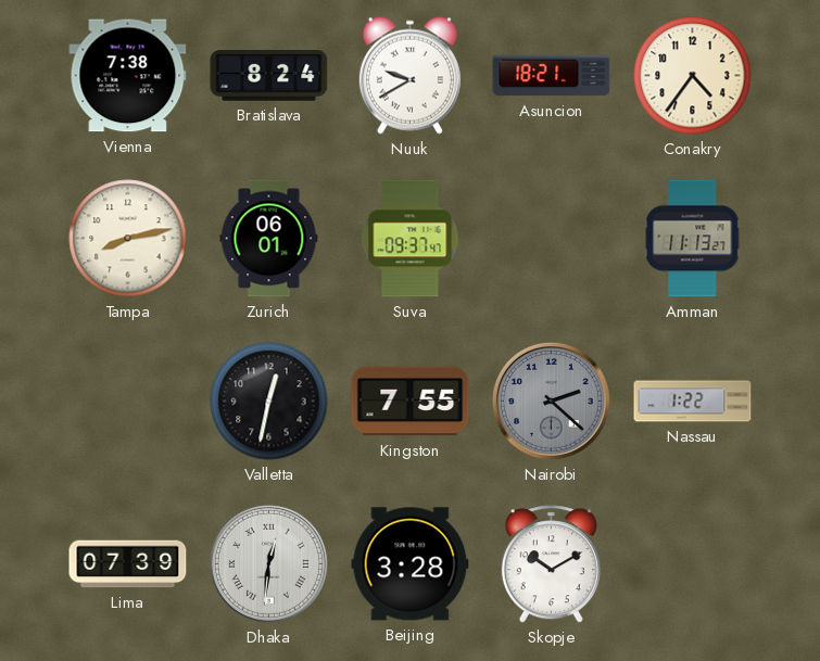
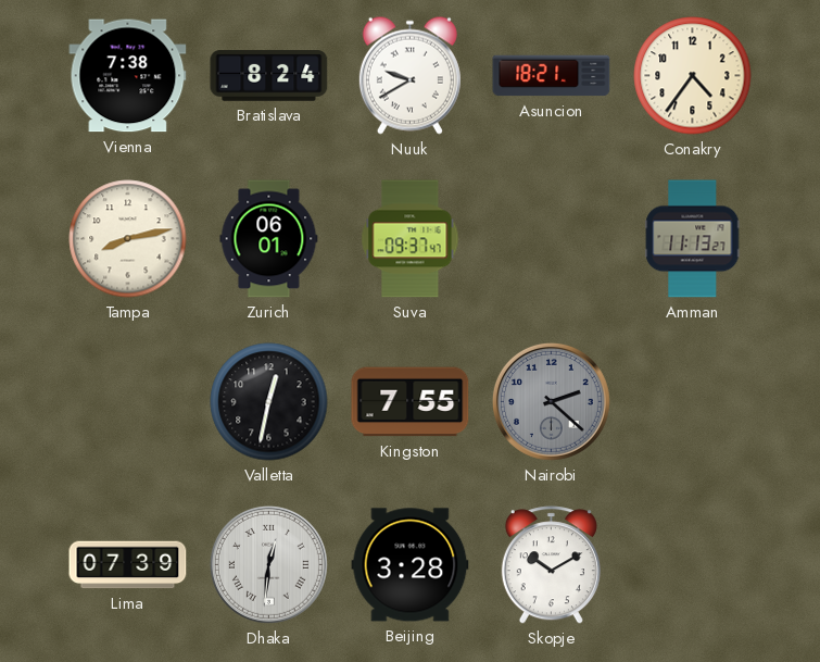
Nassau: 1:22 -> none
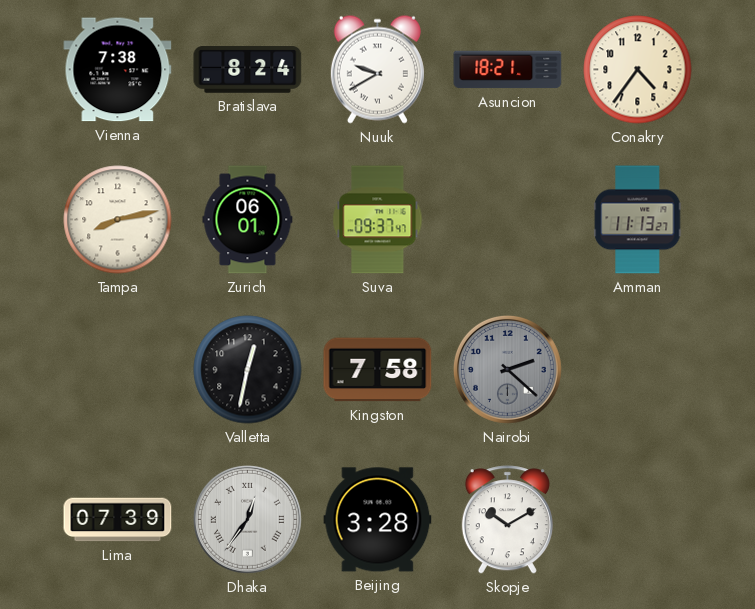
Kingston: 7:55 -> 7:58
Dhaka: 12:31 -> 12:36
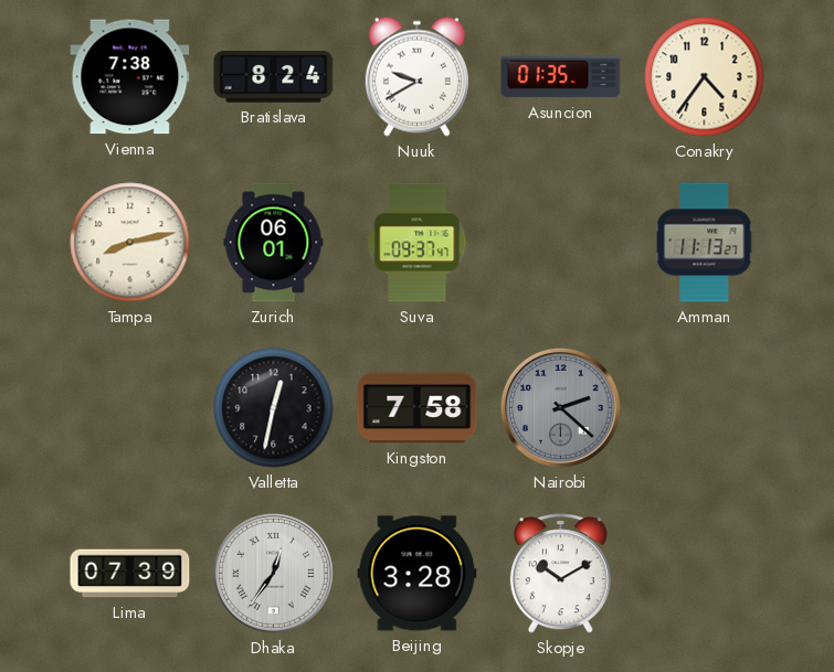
Asuncion: 18:21 -> 01:35
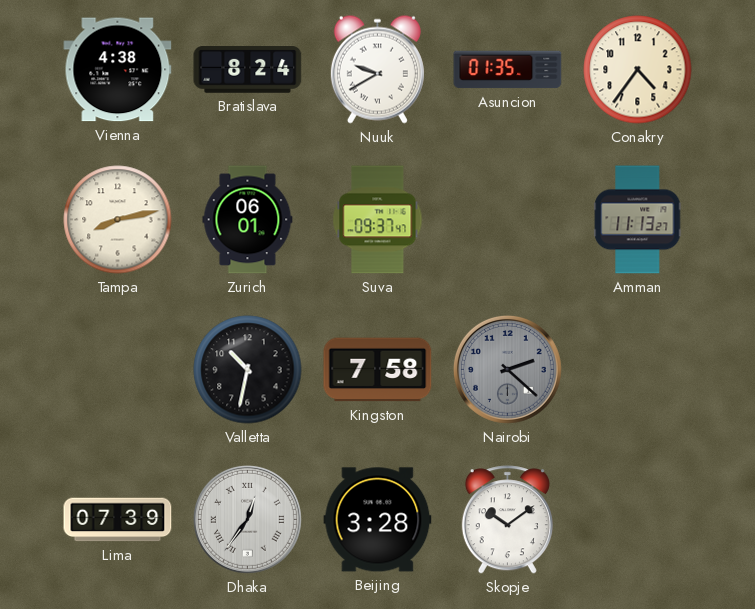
Vienna: 7:38 -> 4:38
Valletta: 12:32 -> 10:32
Skopje: 10:10 -> 10:09
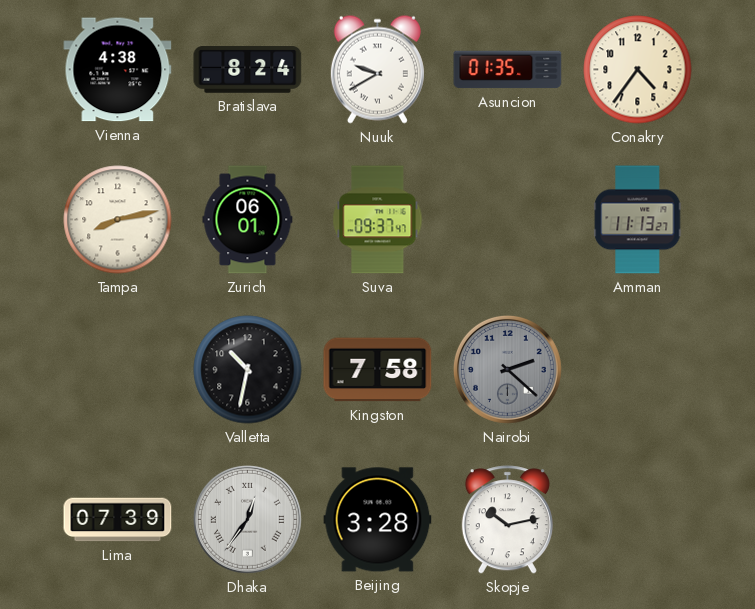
Skopje: 10:09 -> 10:13
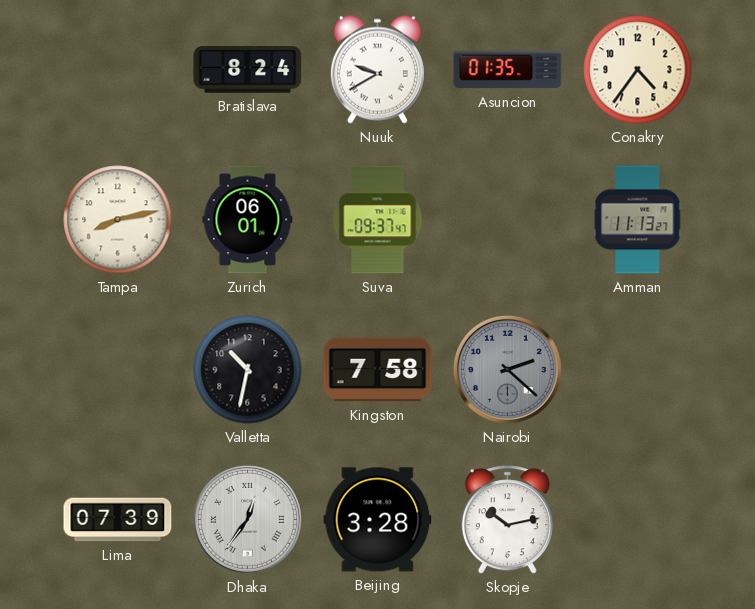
Vienna: 4:38 -> none
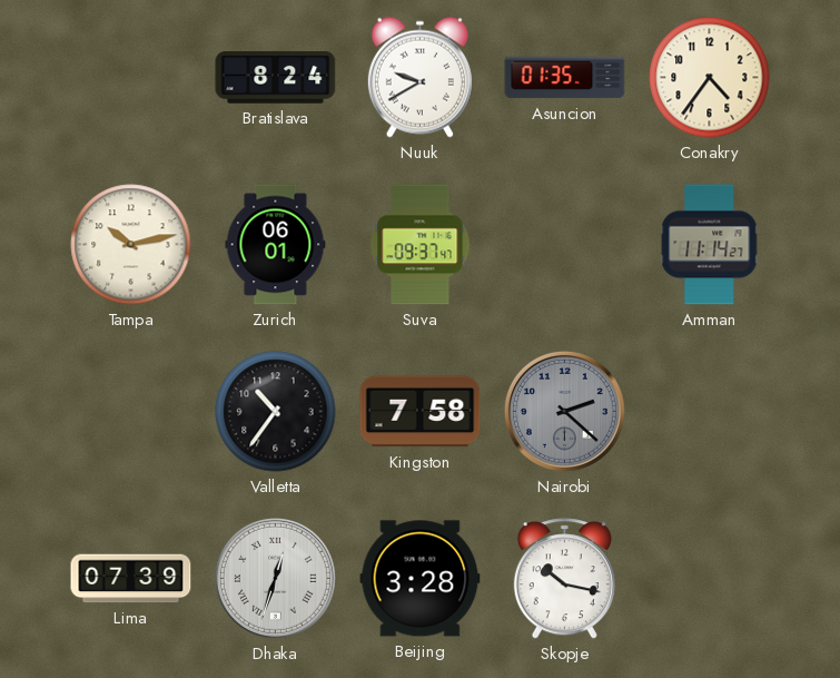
Tampa: 8:13 -> 10:13
Amman: 11:13 -> 11:14
Valletta: 10:32 -> 10:36
Dhaka: 12:36 -> 12:33
Skopje: 10:13 -> 10:17
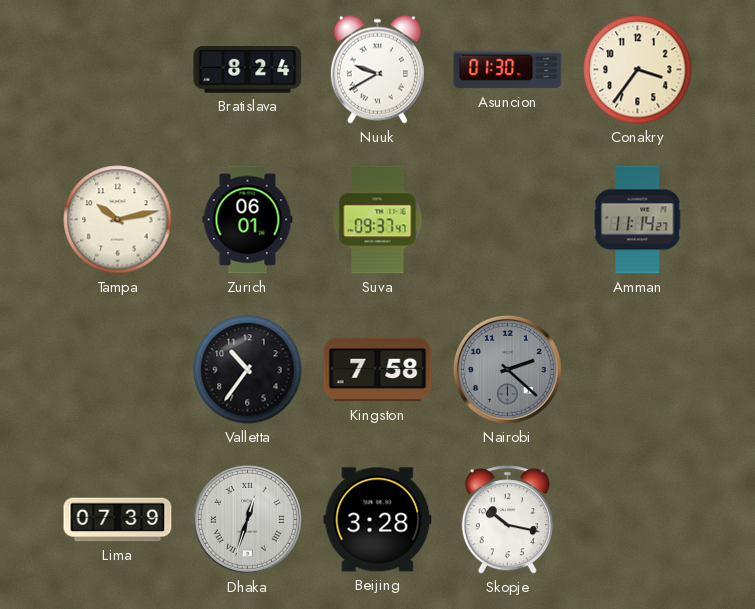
Asuncion: 01:35 -> 01:30
Conakry: 4:36 -> 3:36
